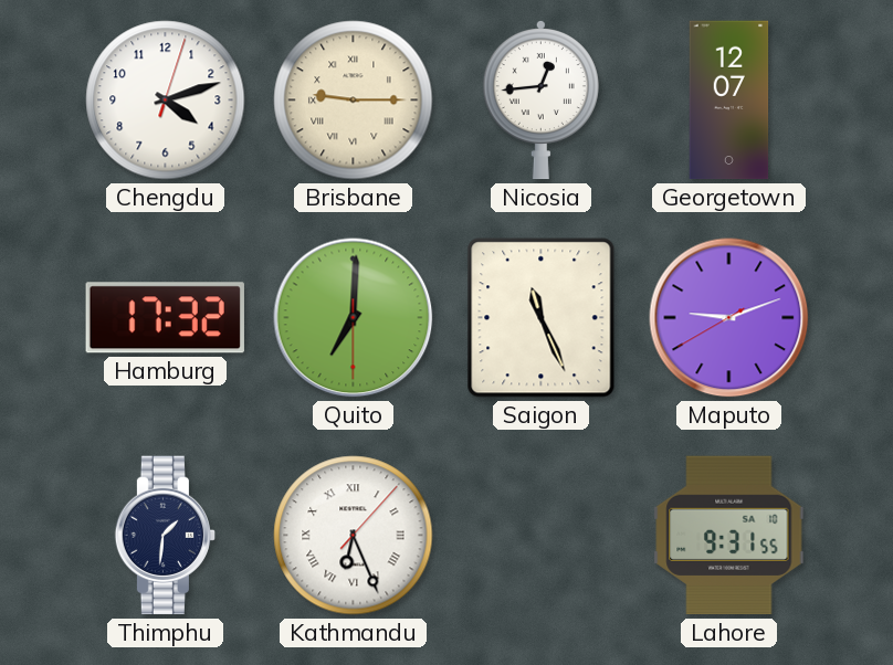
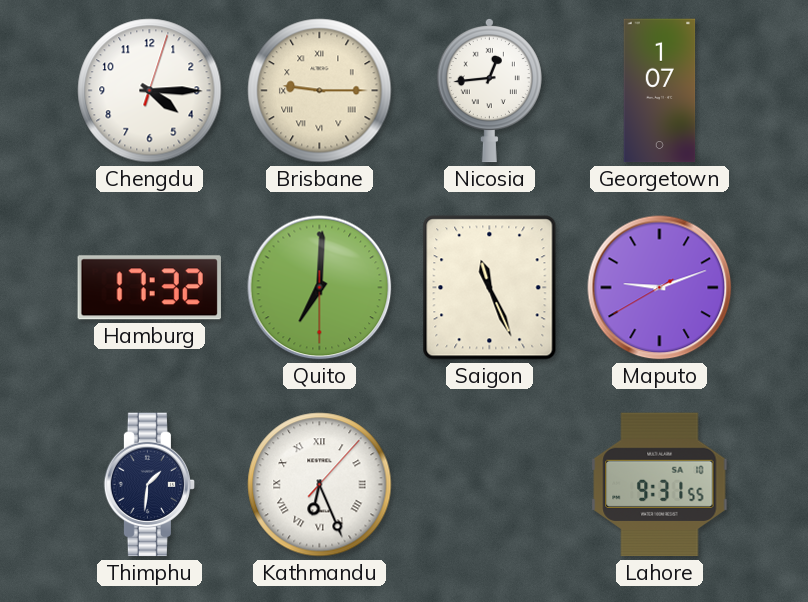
Chengdu: 4:12 -> 4:15
Georgetown: 12:07 -> 1:07
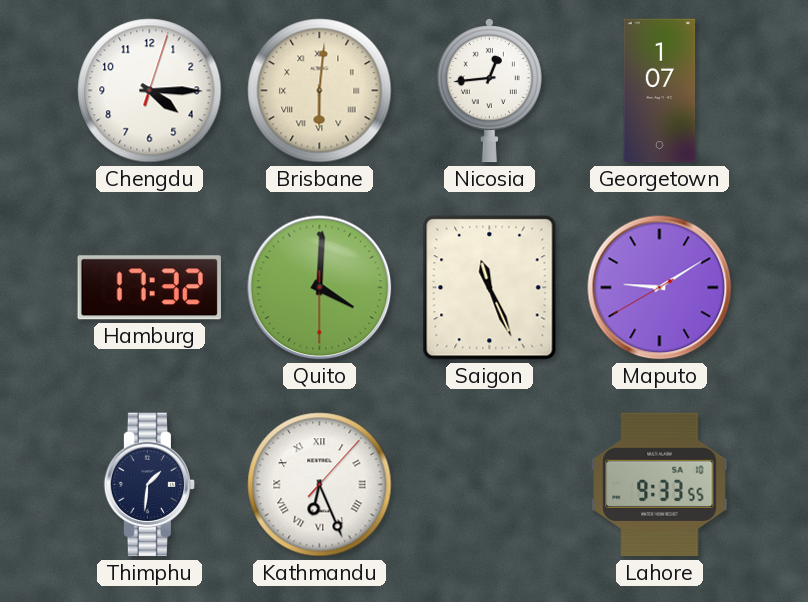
Brisbane: 9:15 -> 6:01
Quito: 7:00 -> 4:00
Maputo: 9:11 -> 9:09
Lahore: 9:31 -> 9:33
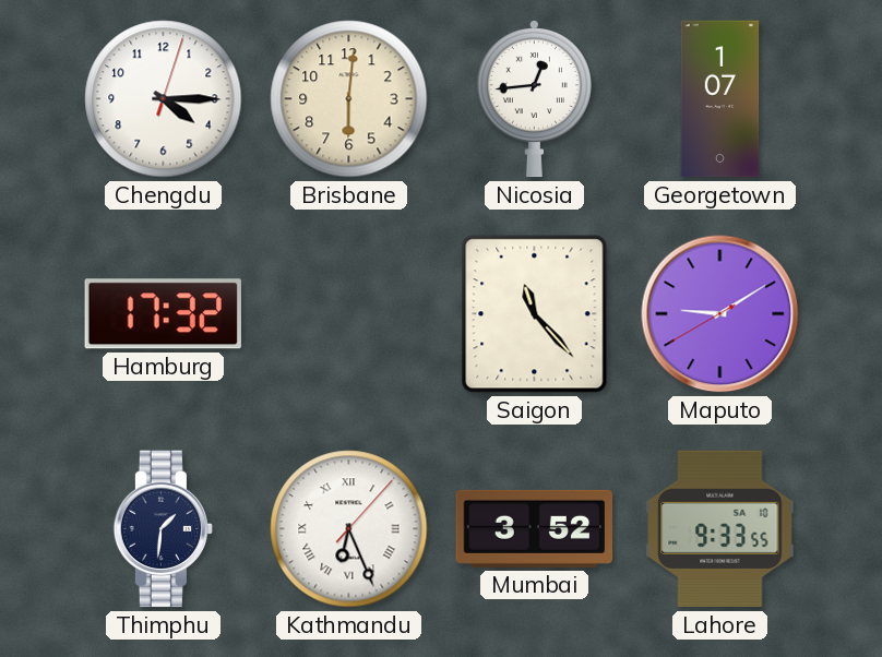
Brisbane numerals: Roman -> Arabic
Quito: 4:00 -> none
Saigon: 11:26 -> 11:23
Mumbai: none -> 3:52
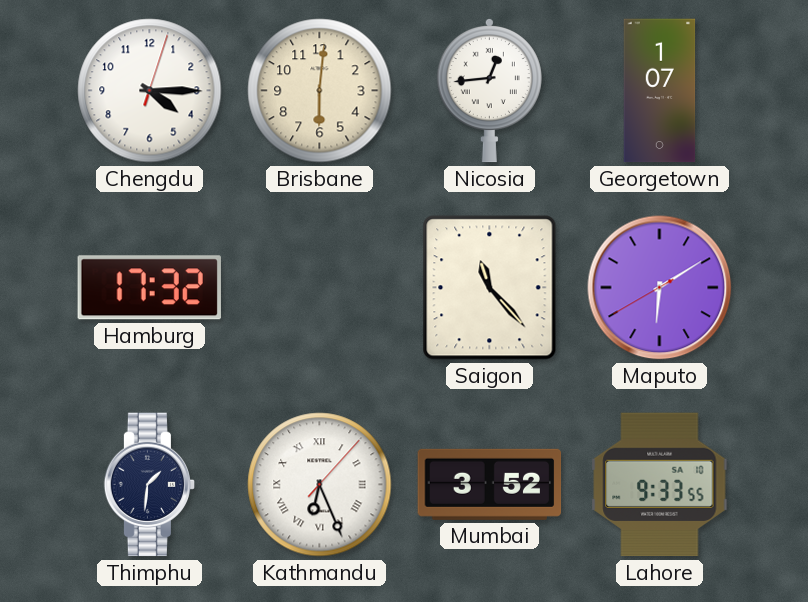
Maputo: 9:09 -> 6:09
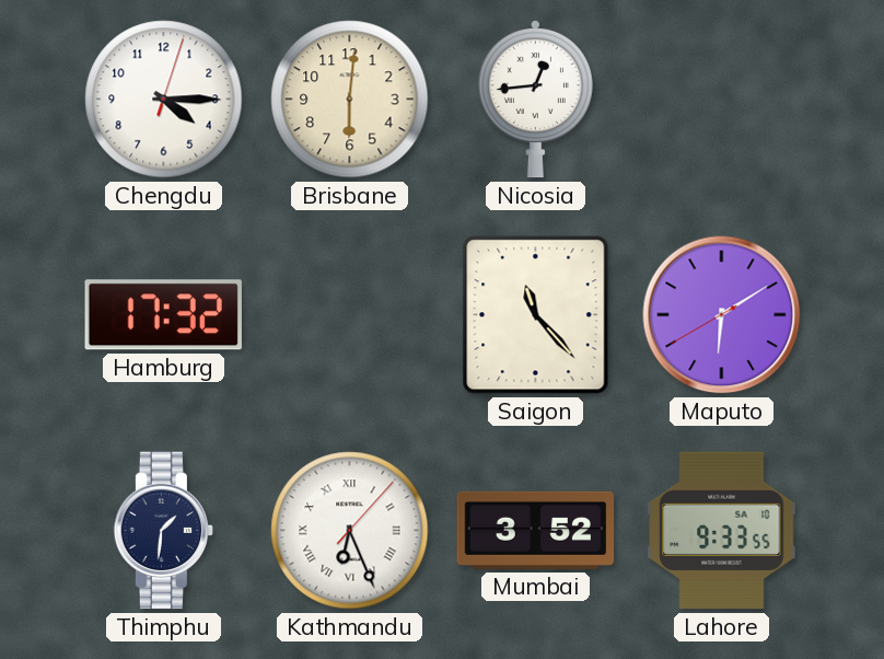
Georgetown: 1:07 -> none
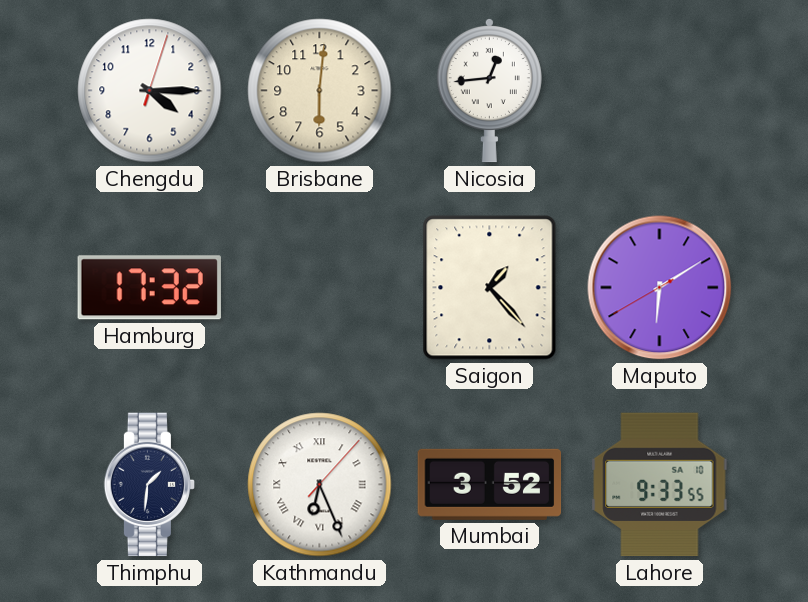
Saigon: 11:23 -> 1:23
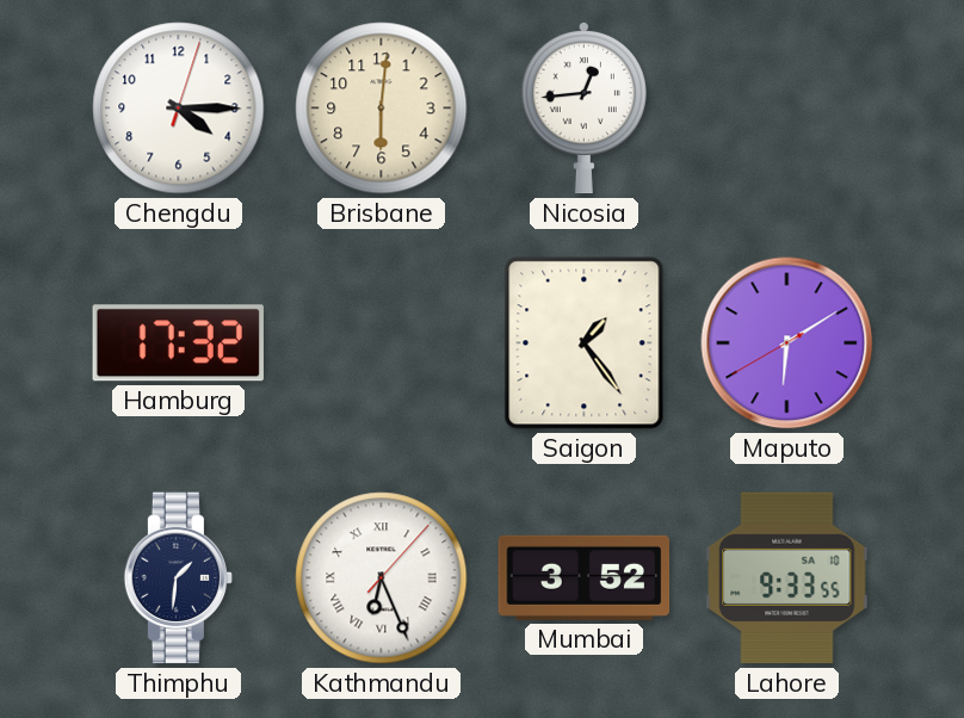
Saigon: 1:23 -> 1:24
